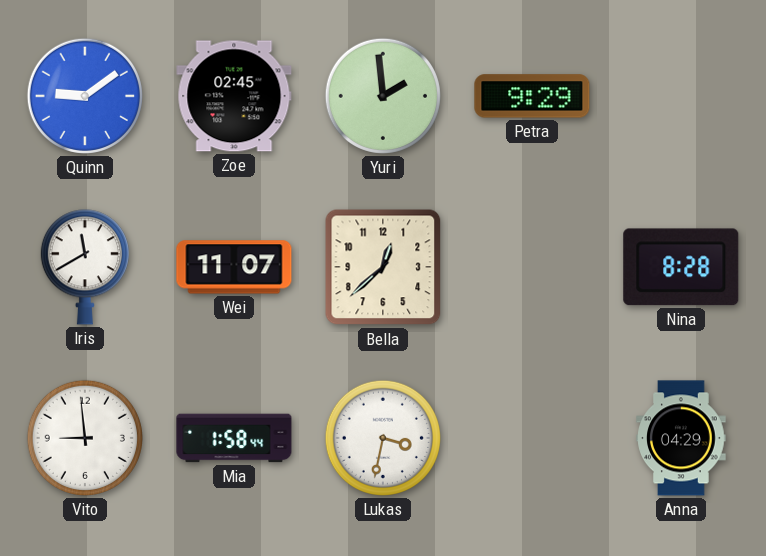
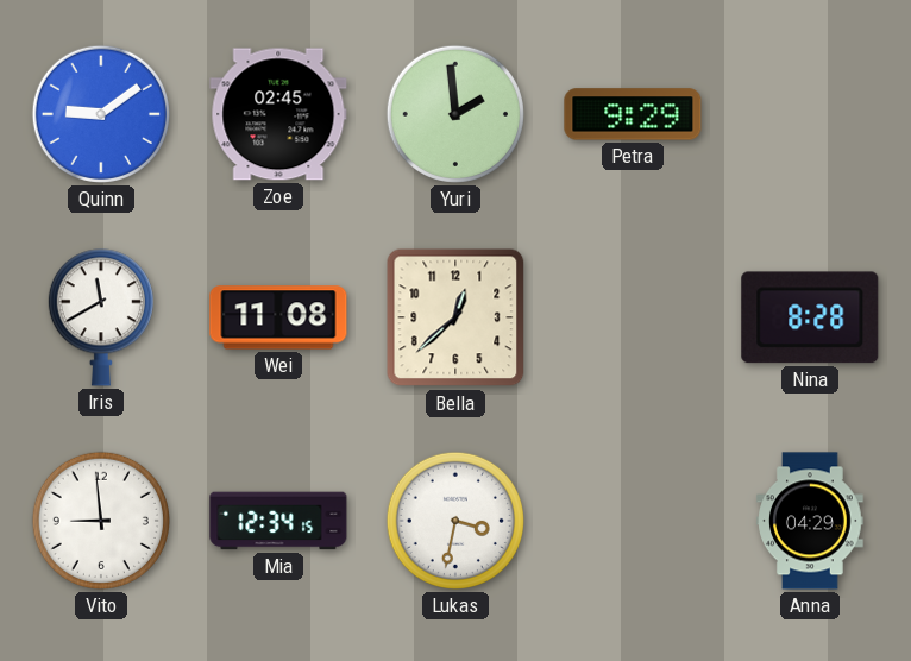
Wei: 11:07 -> 11:08
Mia: 1:58 -> 12:34
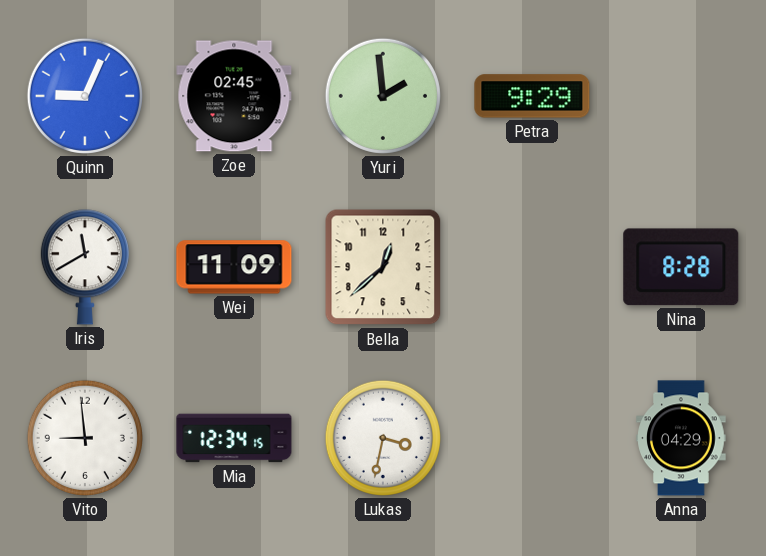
Quinn: 9:09 -> 9:04
Wei: 11:08 -> 11:09
